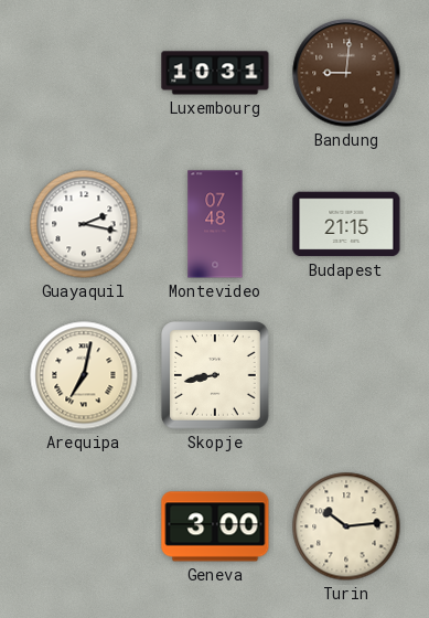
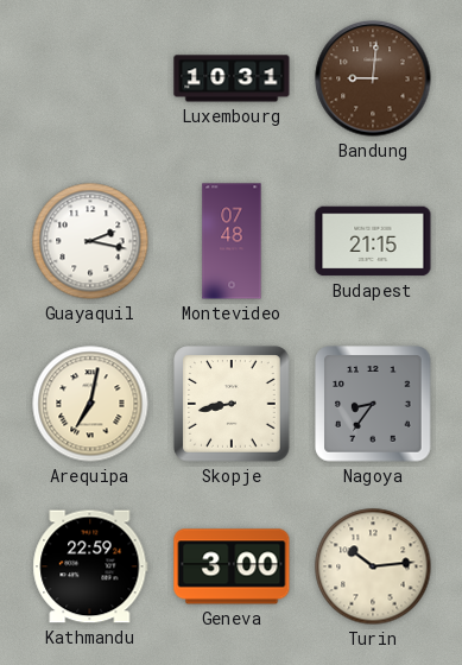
Nagoya: none -> 8:36
Kathmandu: none -> 22:59
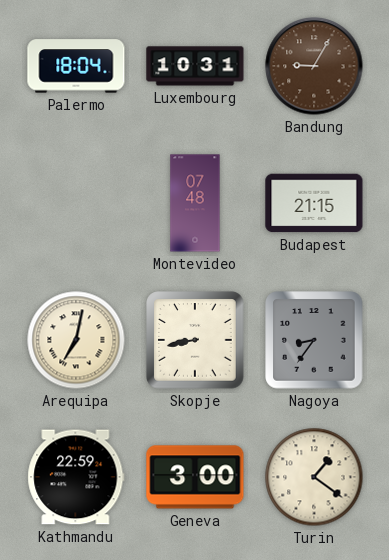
Palermo: none -> 18:04
Bandung: 9:01 -> 9:05
Guayaquil: 2:17 -> none
Turin: 10:14 -> 1:21
